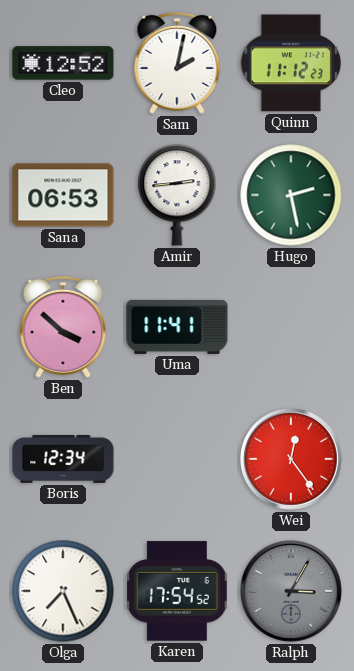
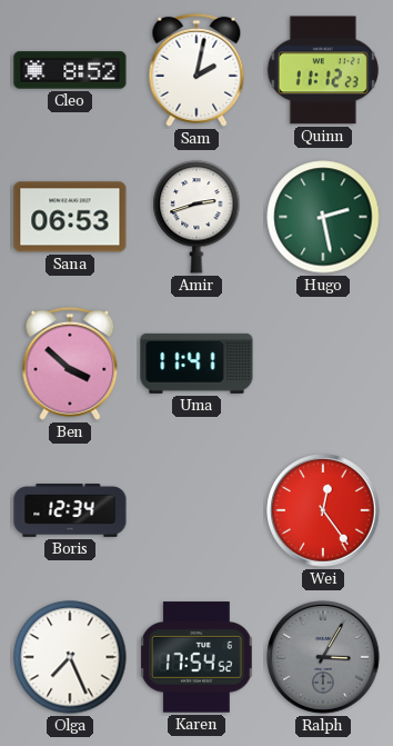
Cleo: 12:52 -> 8:52
Amir: 2:44 -> 2:42
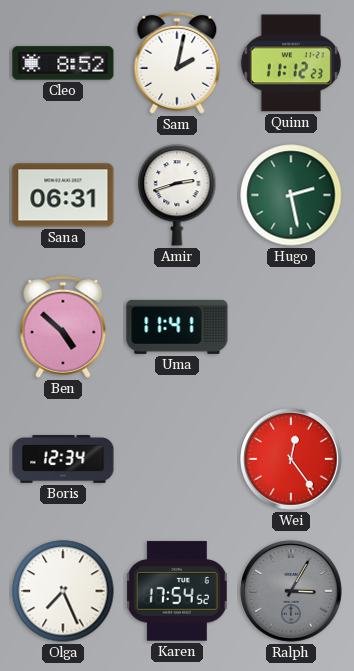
Sana: 06:53 -> 06:31
Ben: 3:52 -> 4:52
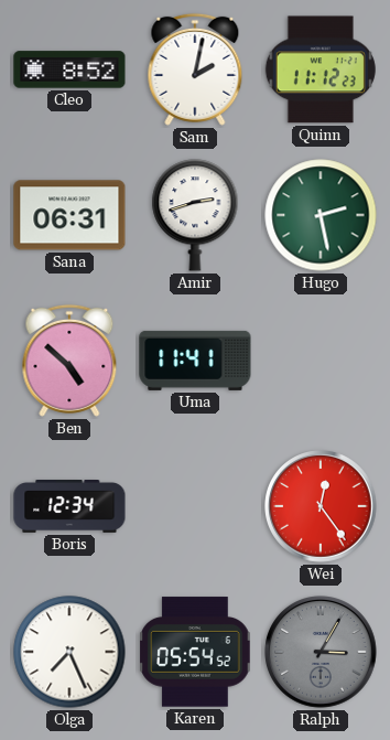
Karen: 17:54 -> 05:54
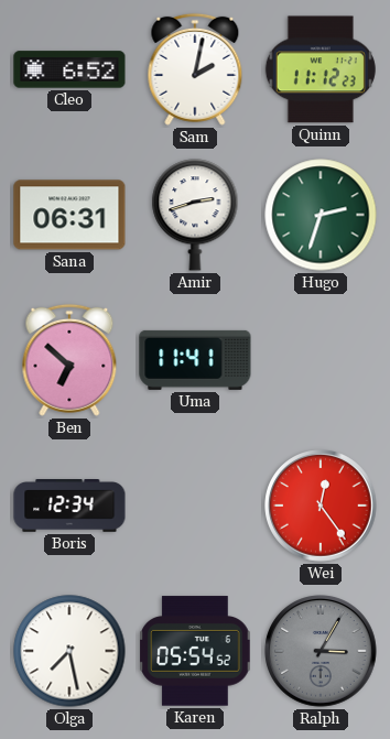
Cleo: 8:52 -> 6:52
Hugo: 2:28 -> 2:33
Ben: 4:52 -> 6:52
Olga: 7:26 -> 7:28
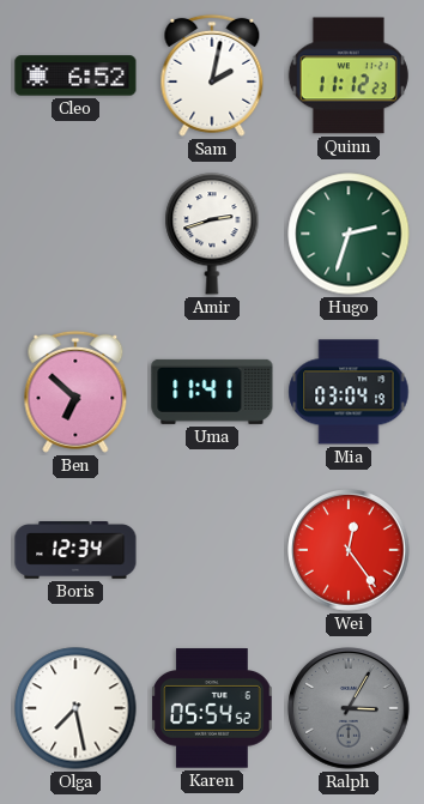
Sana: 06:31 -> none
Mia: none -> 03:04
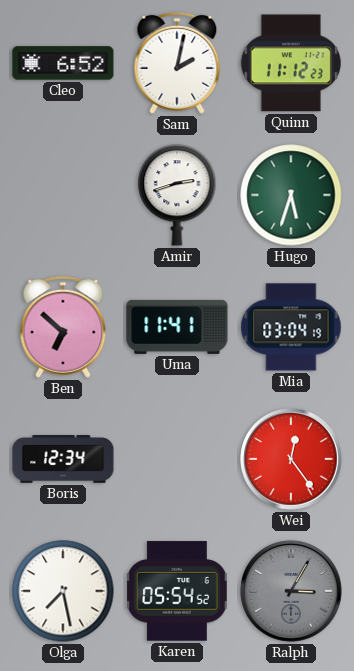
Hugo: 2:33 -> 5:33
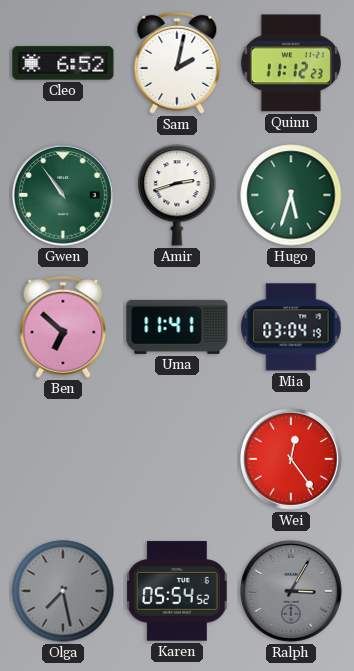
Gwen: none -> 10:54
Boris: 12:34 -> none
Olga dial: white -> grey
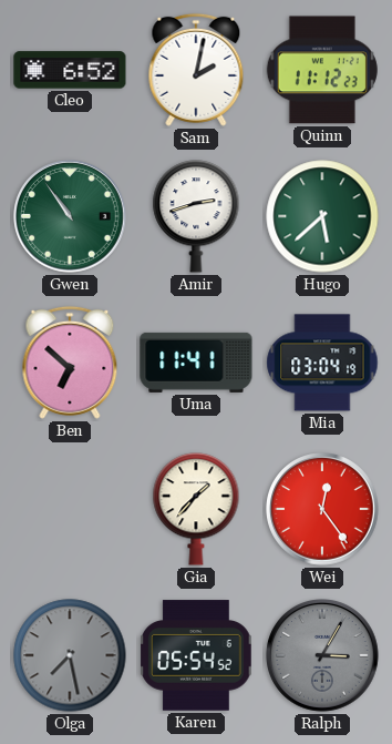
Hugo: 5:33 -> 5:38
Gia: none -> 1:37
